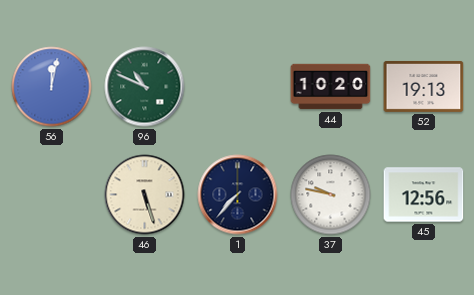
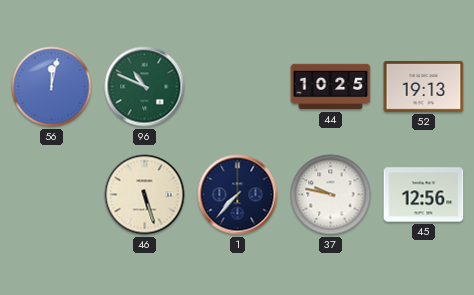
44: 10:20 -> 10:25
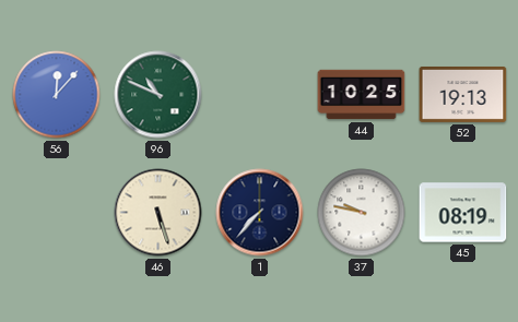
56: 12:02 -> 12:07
45: 12:56 -> 08:19
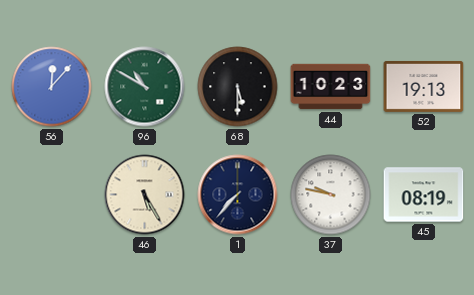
96: 10:49 -> 10:50
68: none -> 5:30
44: 10:25 -> 10:23
46: 5:27 -> 5:25
